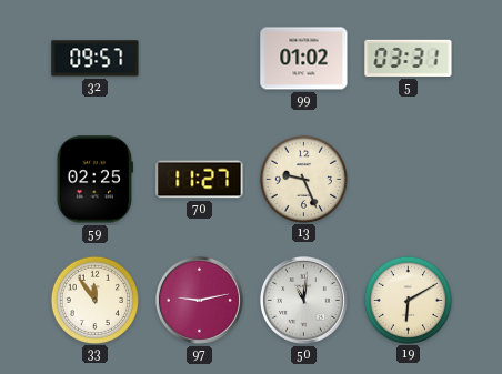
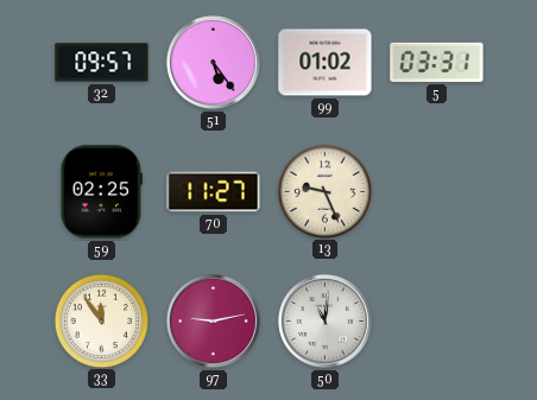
51: none -> 5:24
19: 6:10 -> none
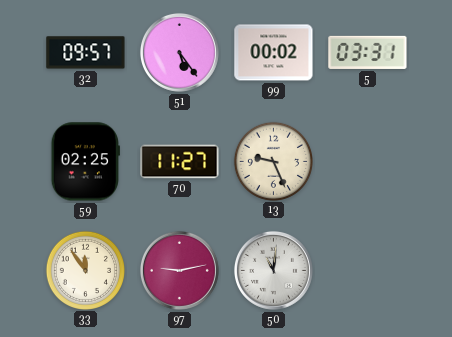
99: 01:02 -> 00:02
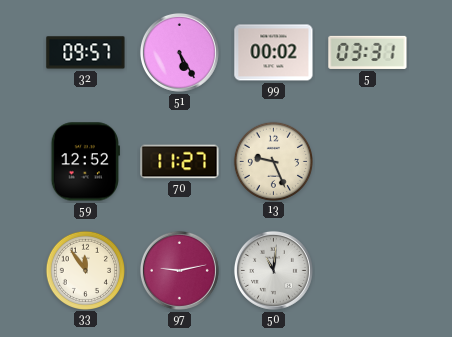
51: 5:24 -> 5:25
59: 02:25 -> 12:52
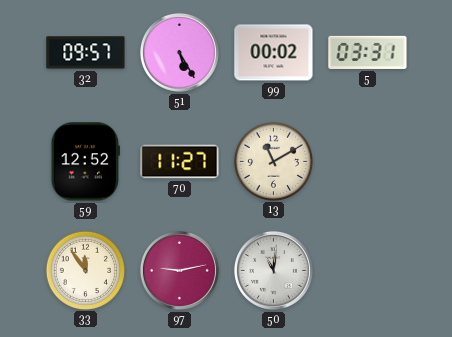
13: 9:26 -> 11:10
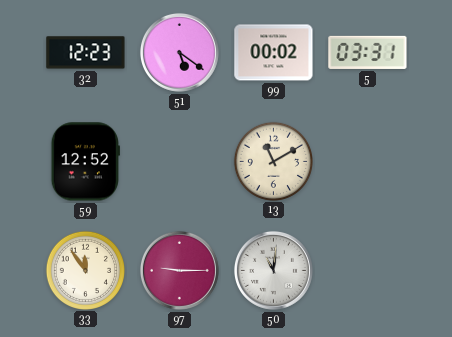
32: 09:57 -> 12:23
51: 5:25 -> 5:21
70: 11:27 -> none
97: 9:13 -> 9:15
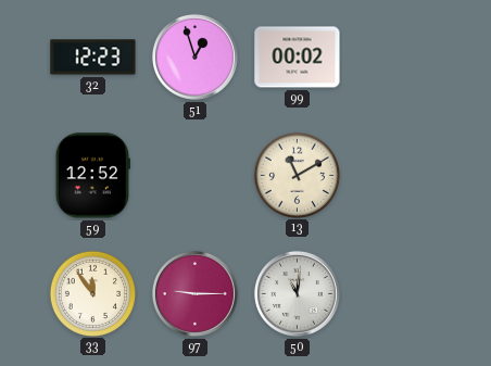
51: 5:21 -> 12:57
5: 03:31 -> none
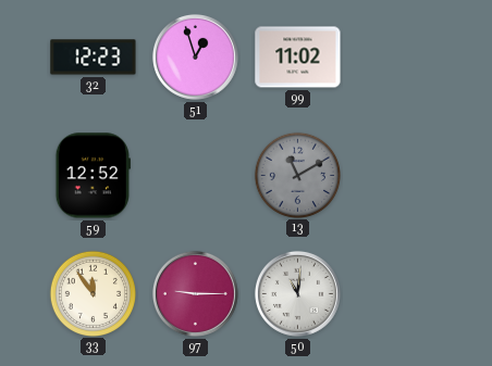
99: 00:02 -> 11:02
13 dial: cream -> grey
